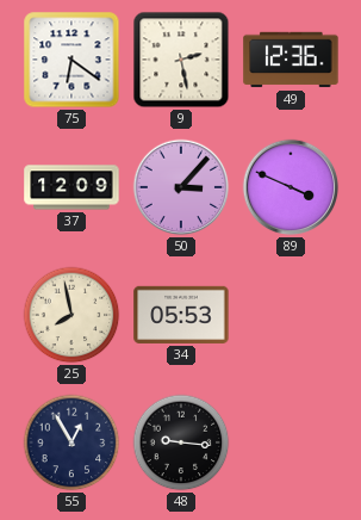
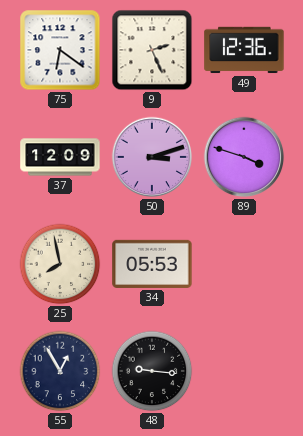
9: 2:28 -> 2:26
50: 3:07 -> 3:12
89: 3:49 -> 3:48
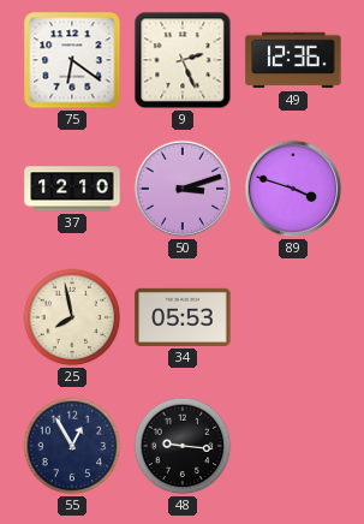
37: 12:09 -> 12:10
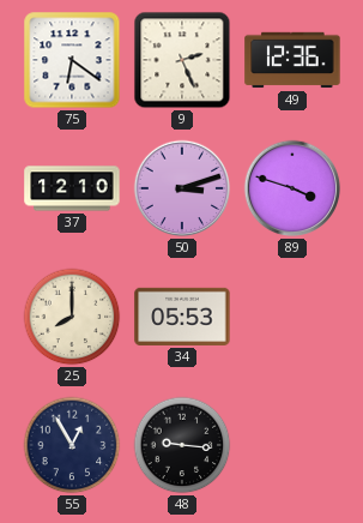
25: 7:58 -> 8:00
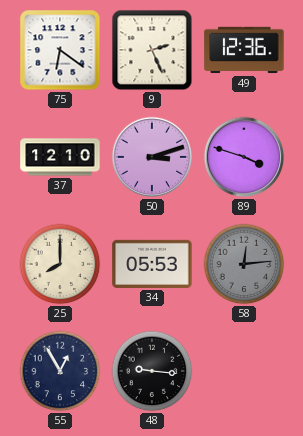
58: none -> 12:14
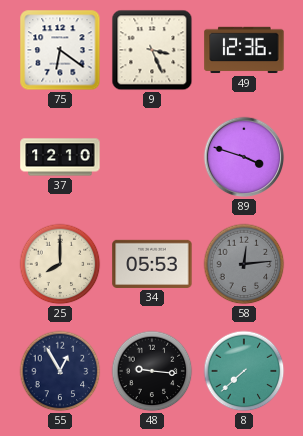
9: 2:26 -> 3:26
50: 3:12 -> none
8: none -> 7:38
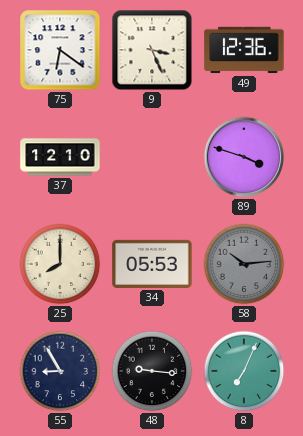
58: 12:14 -> 10:14
55: 12:55 -> 8:55
8: 7:38 -> 7:04
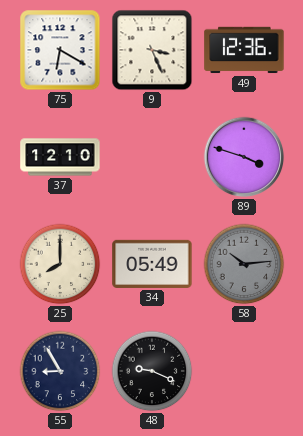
75: 6:21 -> 6:20
34: 05:53 -> 05:49
48: 9:16 -> 9:19
8: 7:04 -> none
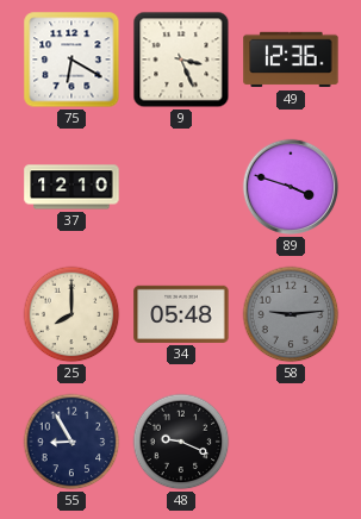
34: 05:49 -> 05:48
58: 10:14 -> 9:14
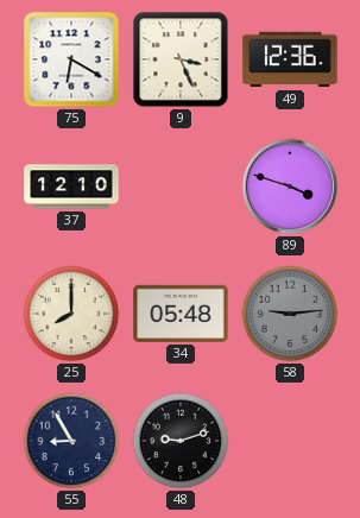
48: 9:19 -> 9:12
